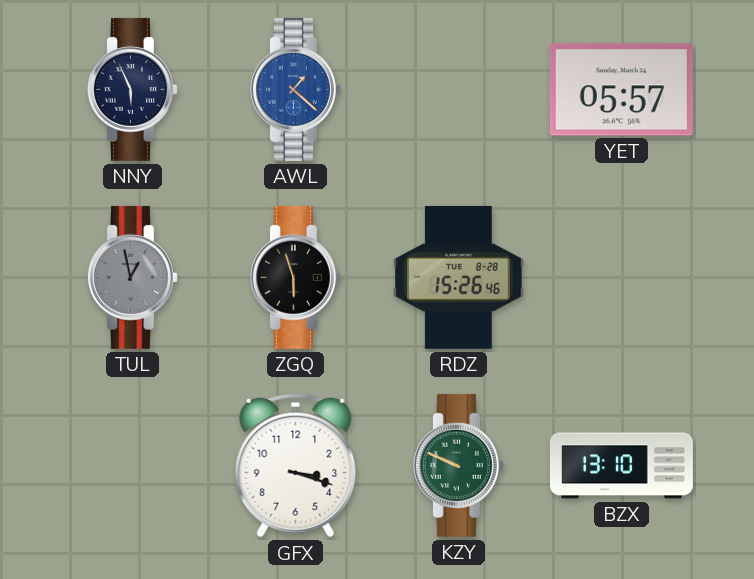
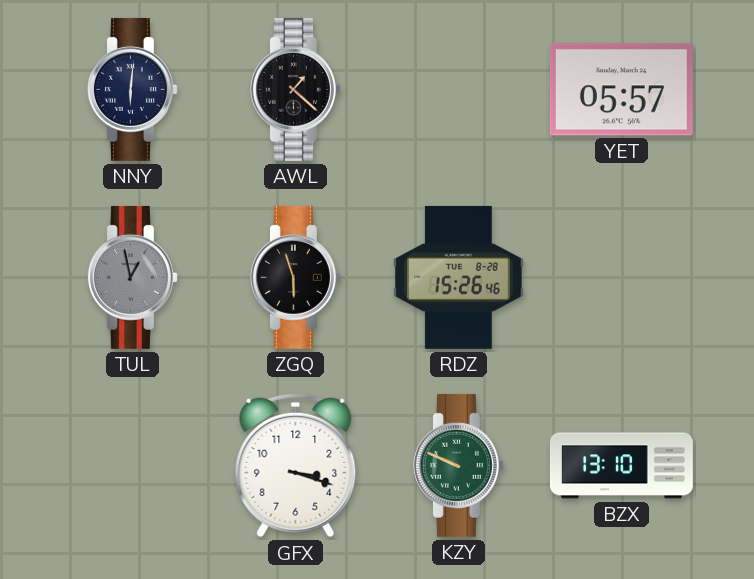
NNY: 5:56 -> 6:01
AWL dial: blue -> black
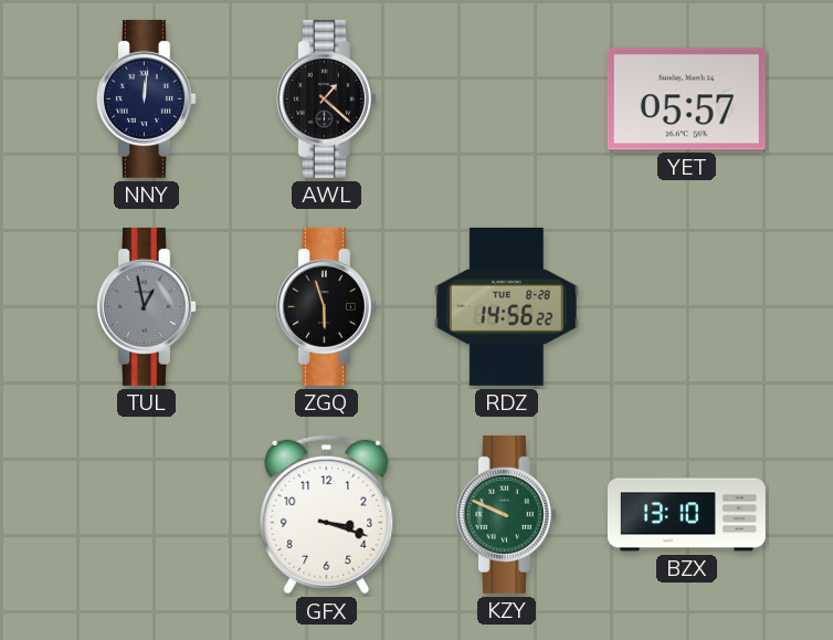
NNY: 6:01 -> 12:01
RDZ: 15:26 -> 14:56
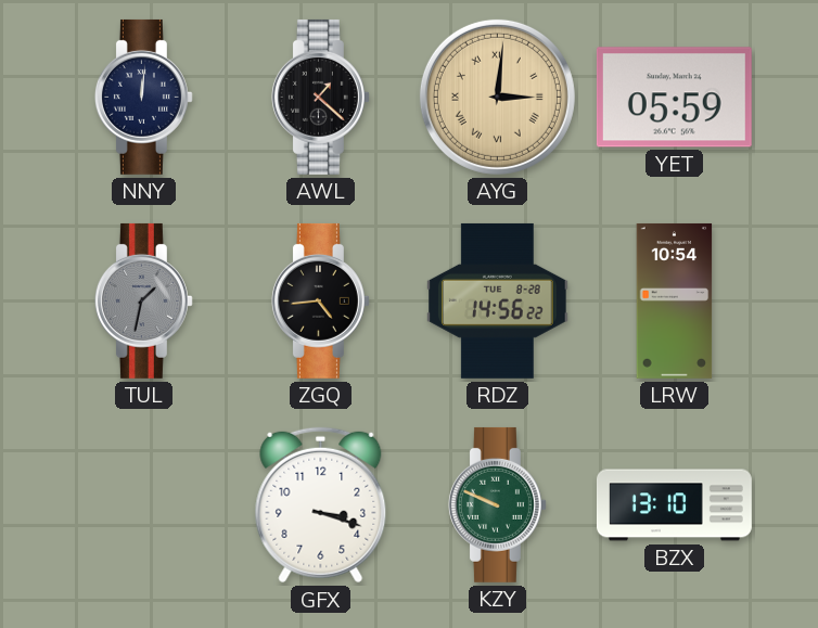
AYG: none -> 3:01
YET: 05:57 -> 05:59
TUL: 12:58 -> 1:32
ZGQ: 5:57 -> 4:44
LRW: none -> 10:54
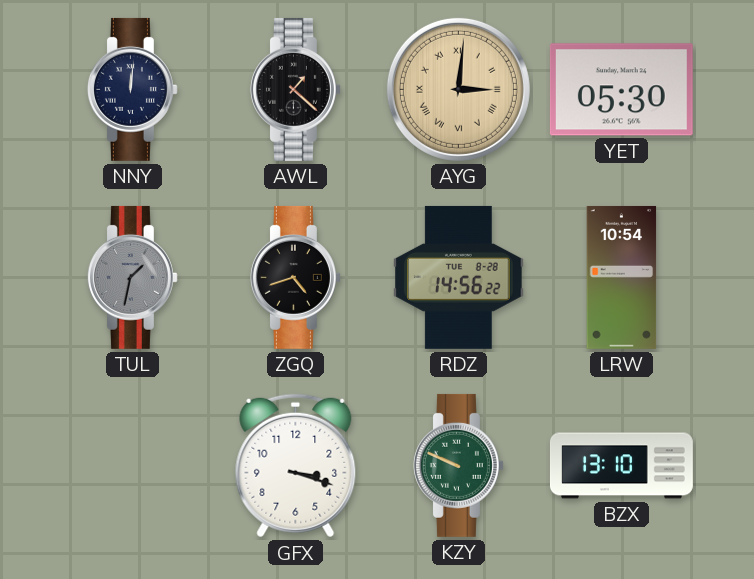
YET: 05:59 -> 05:30
ZGQ: 4:44 -> 4:42
